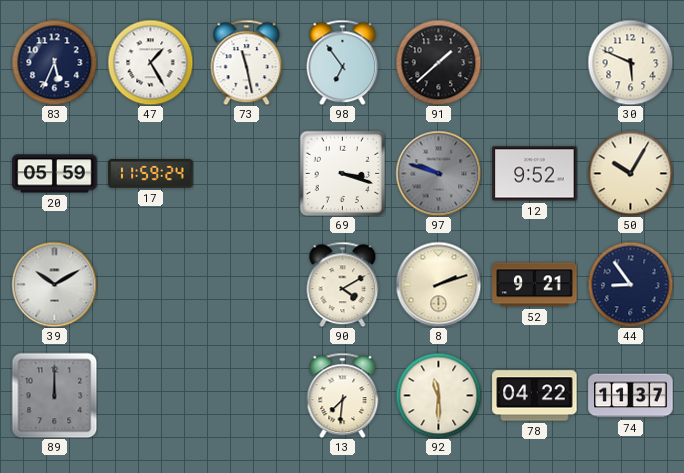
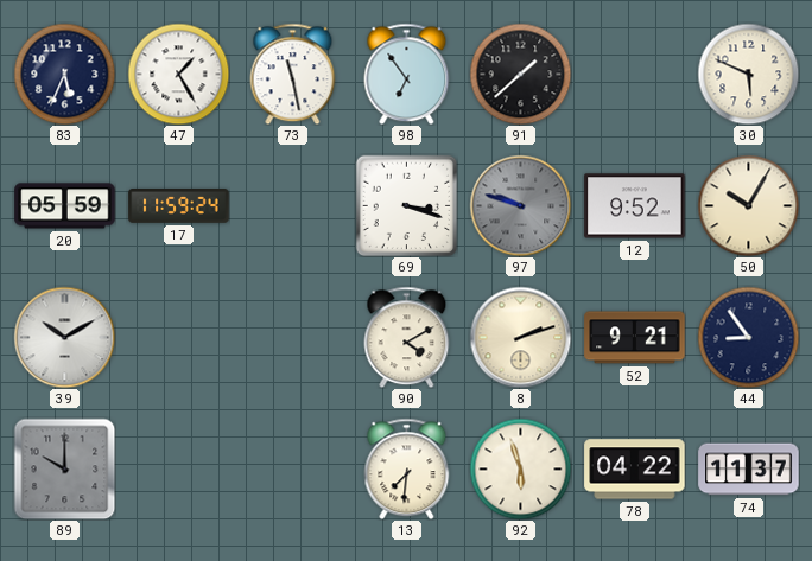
89: 12:00 -> 10:00
92: 11:30 -> 5:57
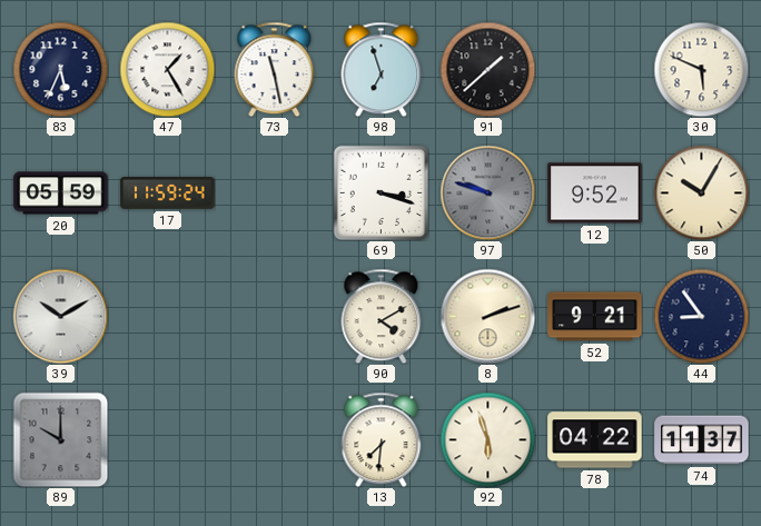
98: 6:54 -> 6:57
